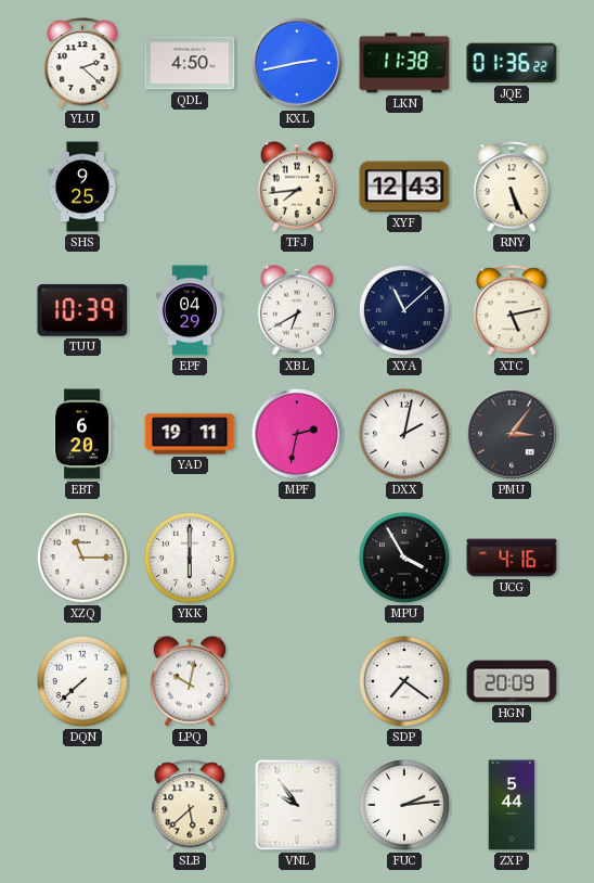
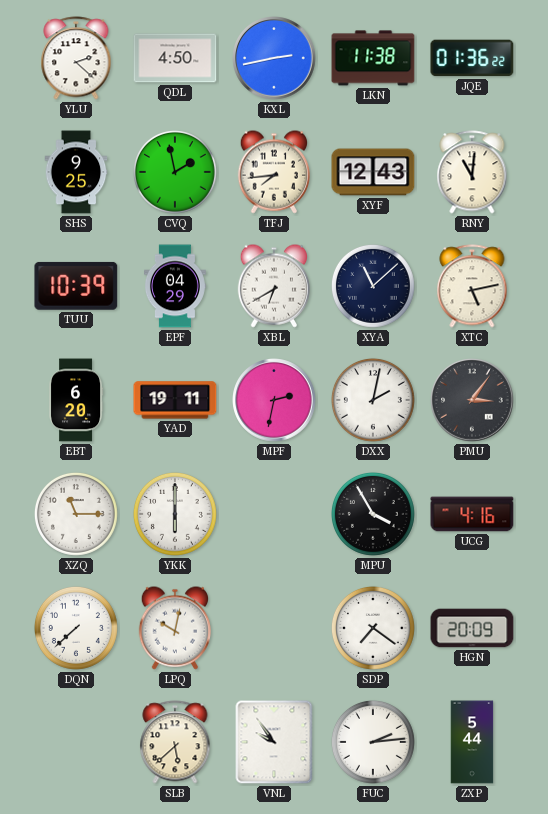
CVQ: none -> 1:58
RNY: 5:26 -> 11:01
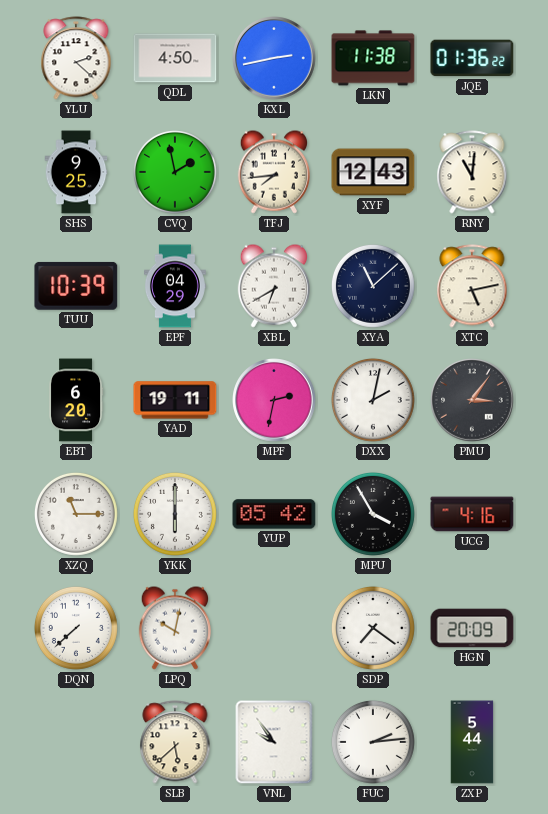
YUP: none -> 05:42
